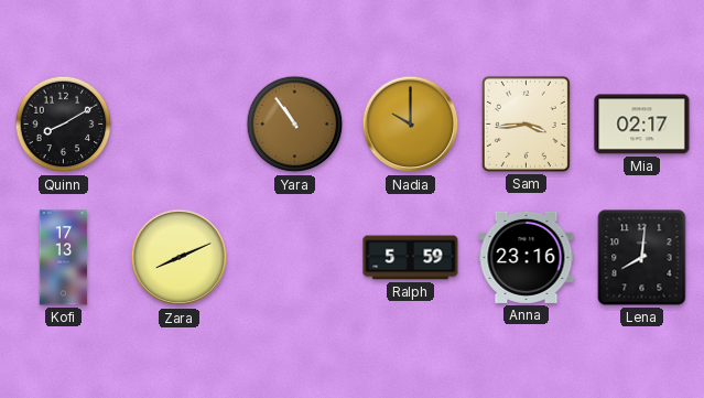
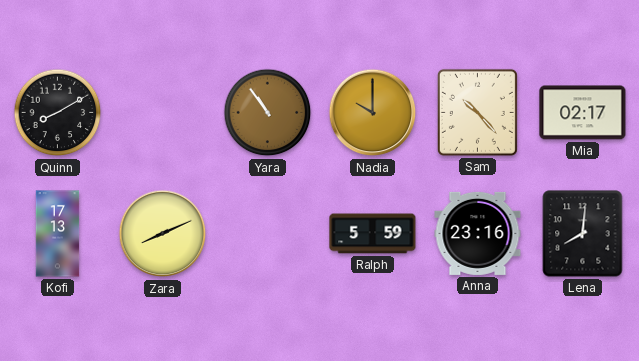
Sam: 3:44 -> 10:23
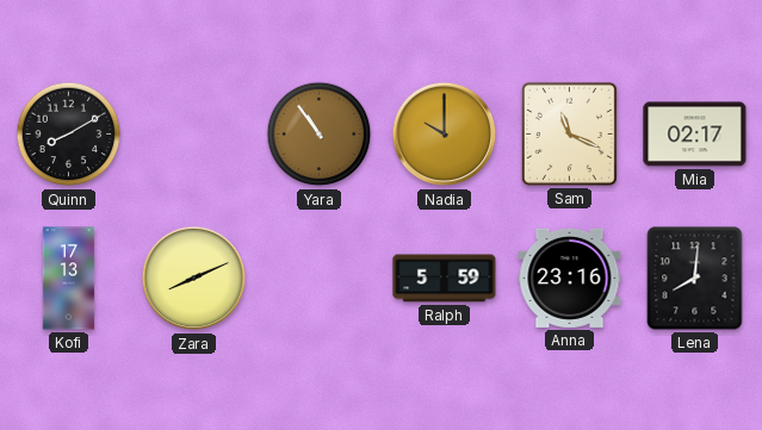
Sam: 10:23 -> 11:19
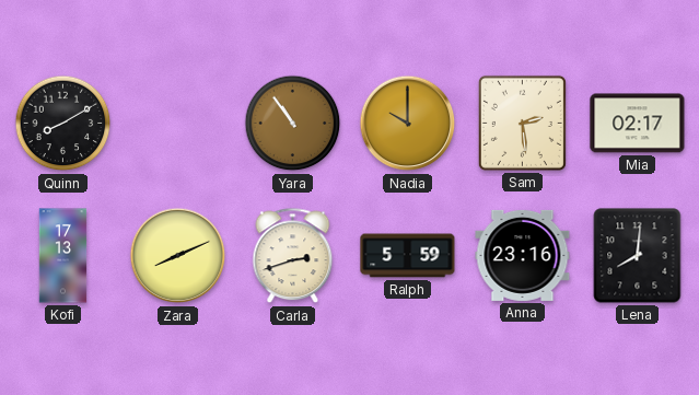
Sam: 11:19 -> 2:29
Carla: none -> 2:42
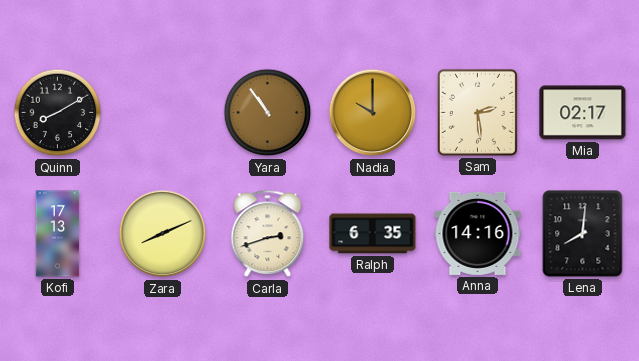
Ralph: 5:59 -> 6:35
Anna: 23:16 -> 14:16
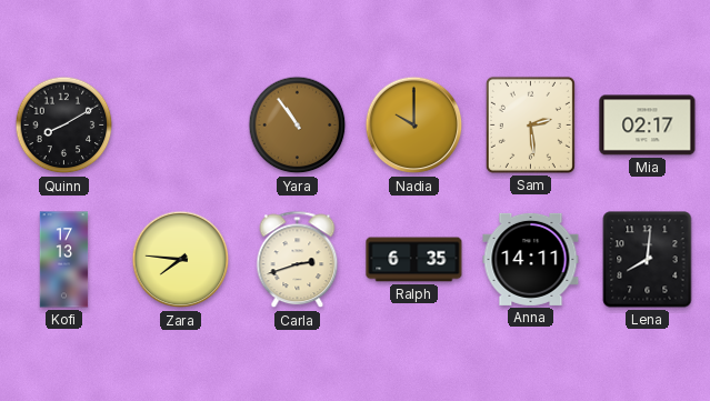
Zara: 8:11 -> 7:46
Anna: 14:16 -> 14:11
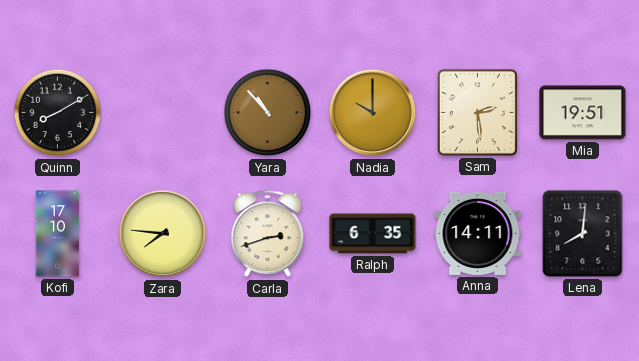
Yara: 10:54 -> 10:53
Mia: 02:17 -> 19:51
Kofi: 17:13 -> 17:10
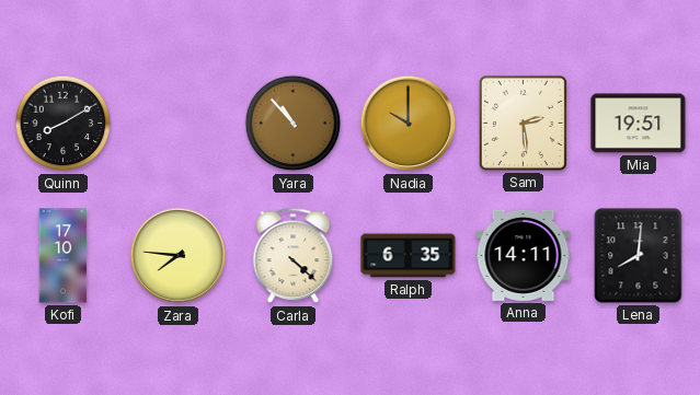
Carla: 2:42 -> 4:22
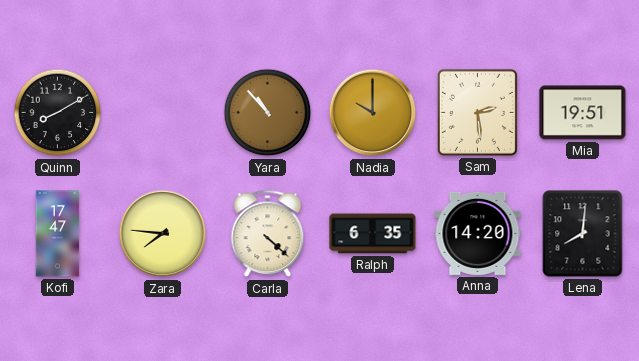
Kofi: 17:10 -> 17:47
Anna: 14:11 -> 14:20
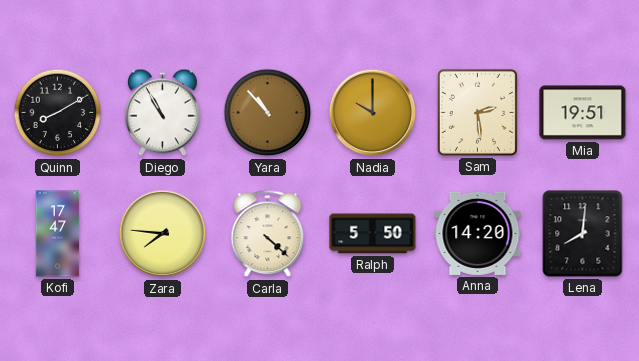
Diego: none -> 10:55
Ralph: 6:35 -> 5:50
